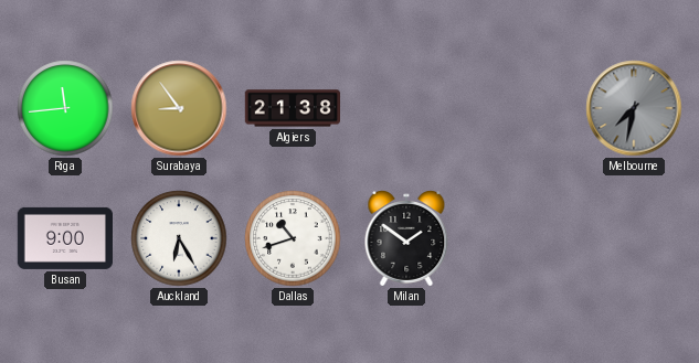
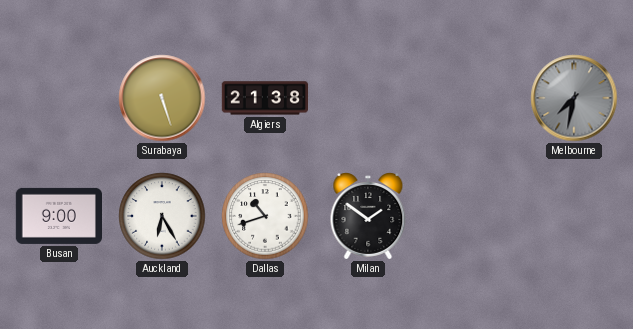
Riga: 11:44 -> none
Surabaya: 8:54 -> 5:27
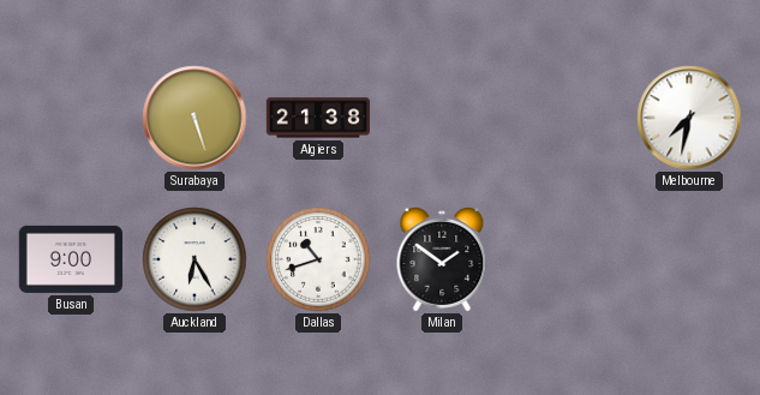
Melbourne dial: grey -> white
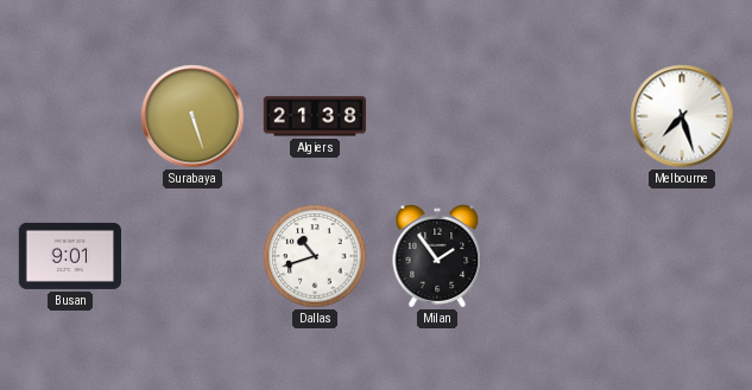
Melbourne: 7:32 -> 7:27
Busan: 9:00 -> 9:01
Auckland: 6:25 -> none
Milan: 1:51 -> 1:54
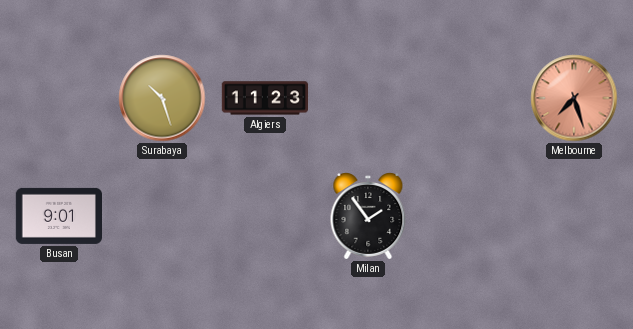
Surabaya: 5:27 -> 10:27
Algiers: 21:38 -> 11:23
Melbourne dial: white -> salmon
Dallas: 10:42 -> none
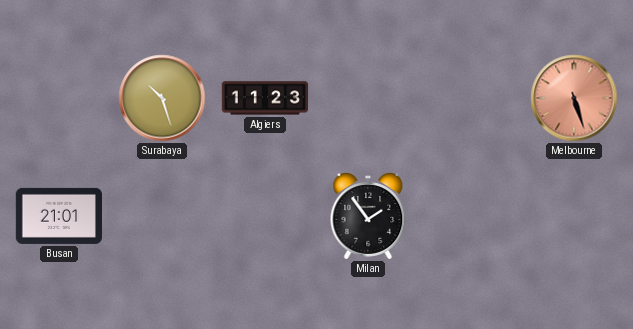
Melbourne: 7:27 -> 5:27
Busan: 9:01 -> 21:01
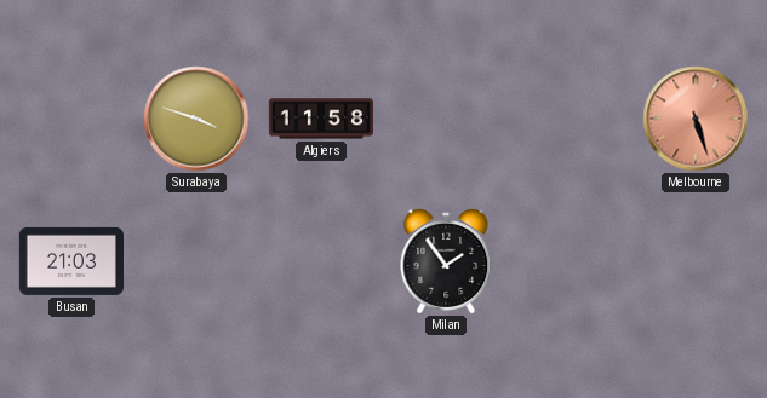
Surabaya: 10:27 -> 3:48
Algiers: 11:23 -> 11:58
Busan: 21:01 -> 21:03
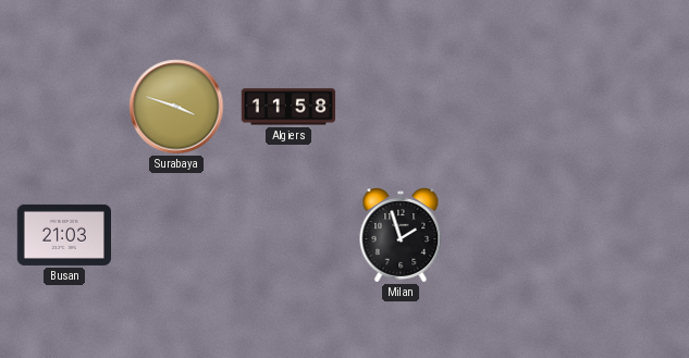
Melbourne: 5:27 -> none
Milan: 1:54 -> 1:57
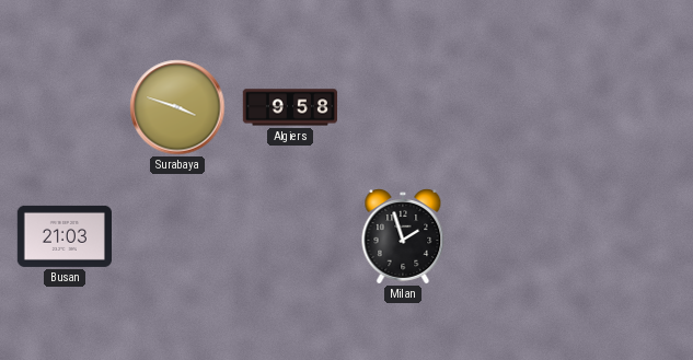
Algiers: 11:58 -> 9:58
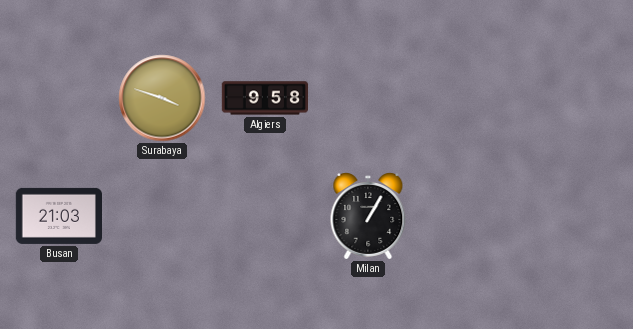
Milan: 1:57 -> 1:05
